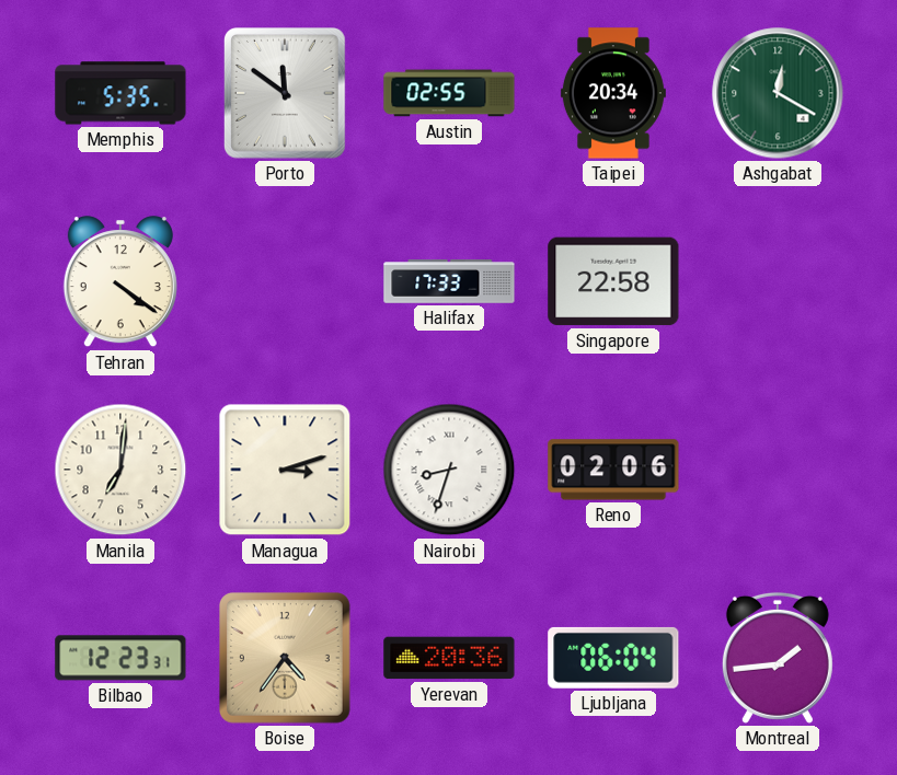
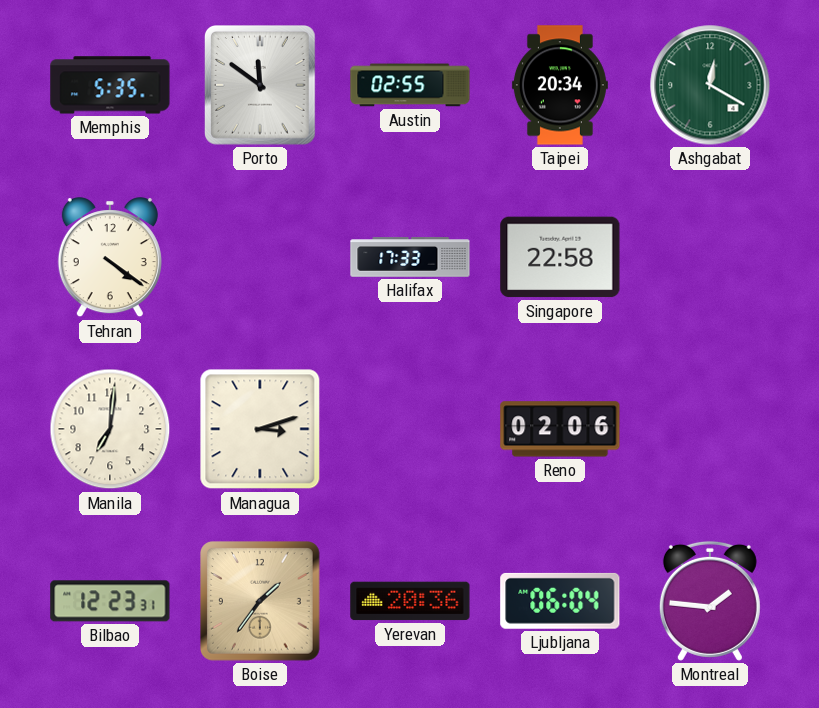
Nairobi: 8:33 -> none
Boise: 4:36 -> 1:36
Montreal: 1:44 -> 1:46
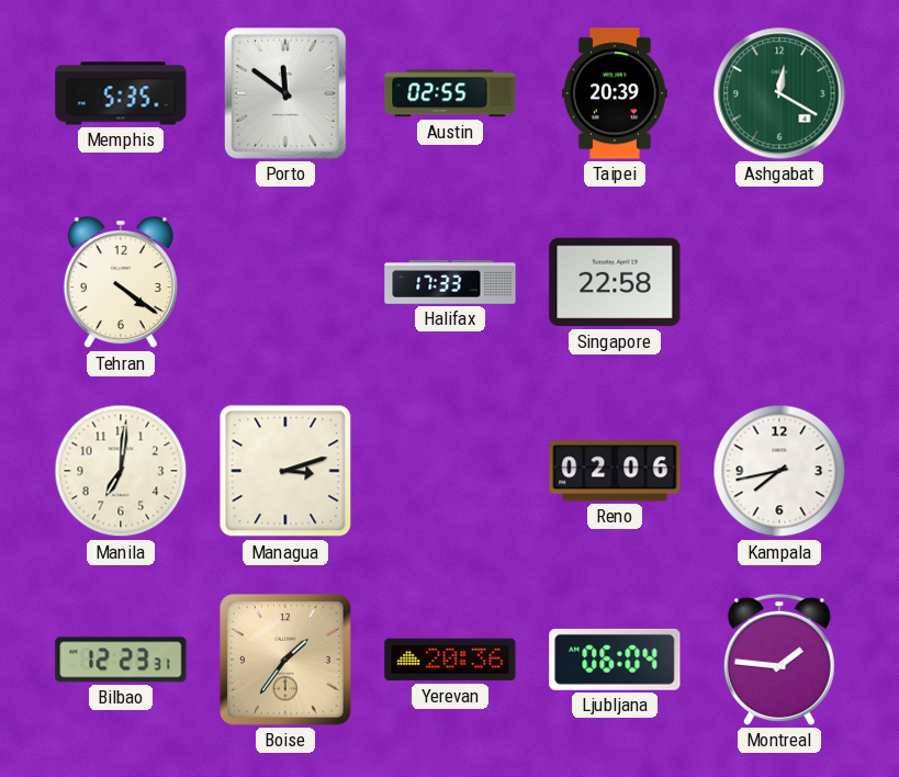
Taipei: 20:34 -> 20:39
Kampala: none -> 7:43
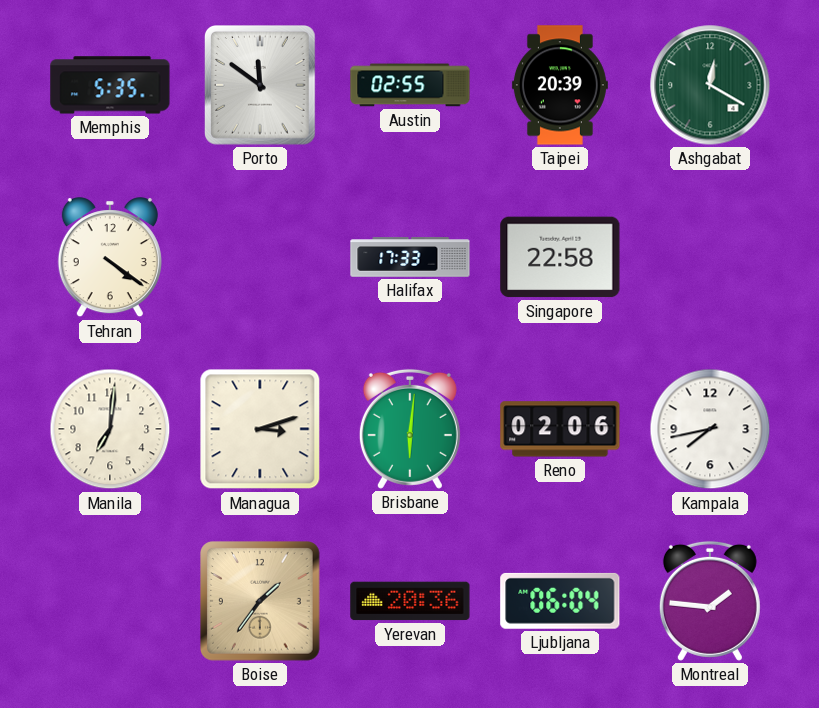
Brisbane: none -> 6:01
Bilbao: 12:23 -> none
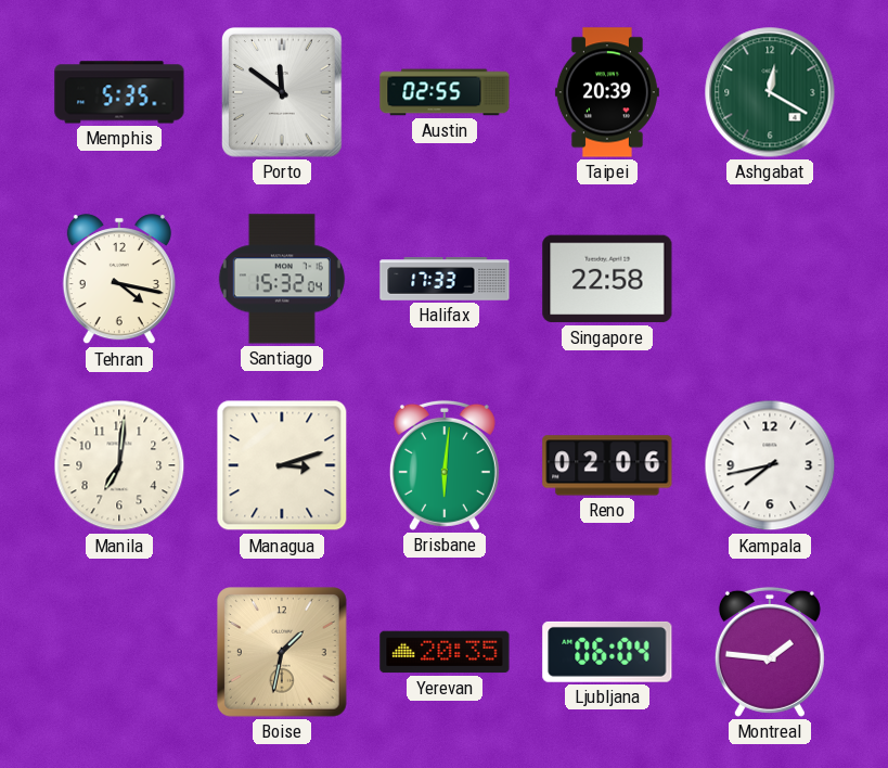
Tehran: 4:21 -> 4:17
Santiago: none -> 15:32
Boise: 1:36 -> 1:32
Yerevan: 20:36 -> 20:35
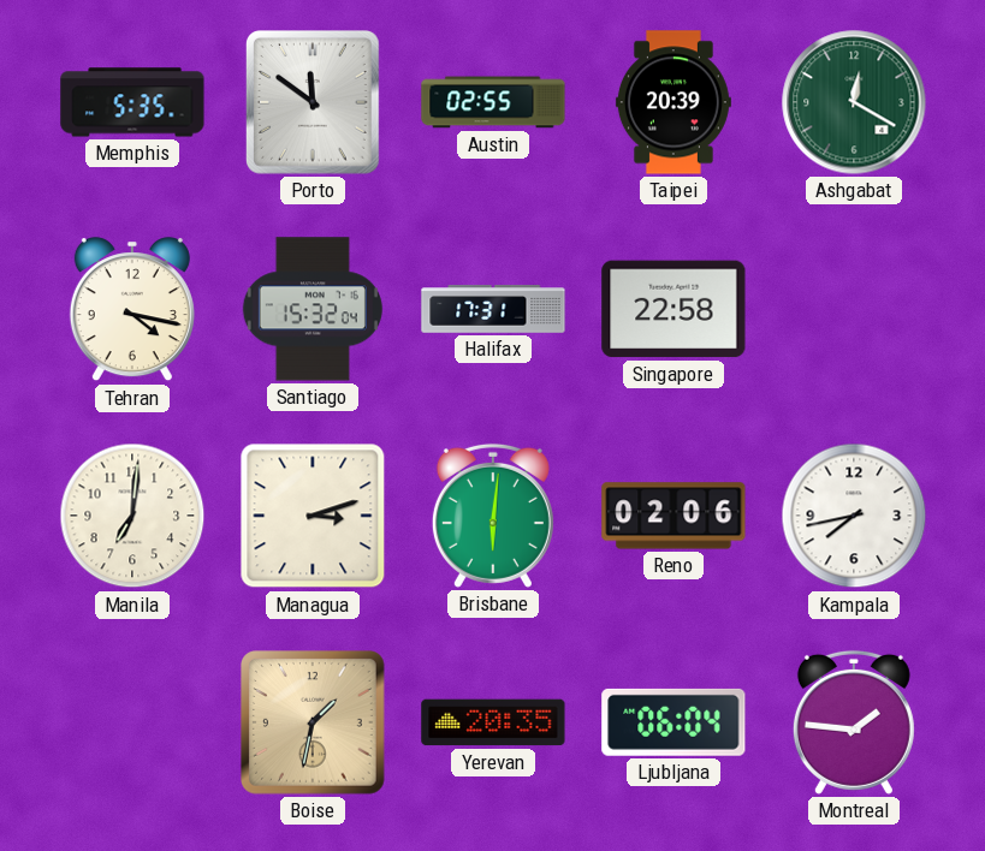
Halifax: 17:33 -> 17:31
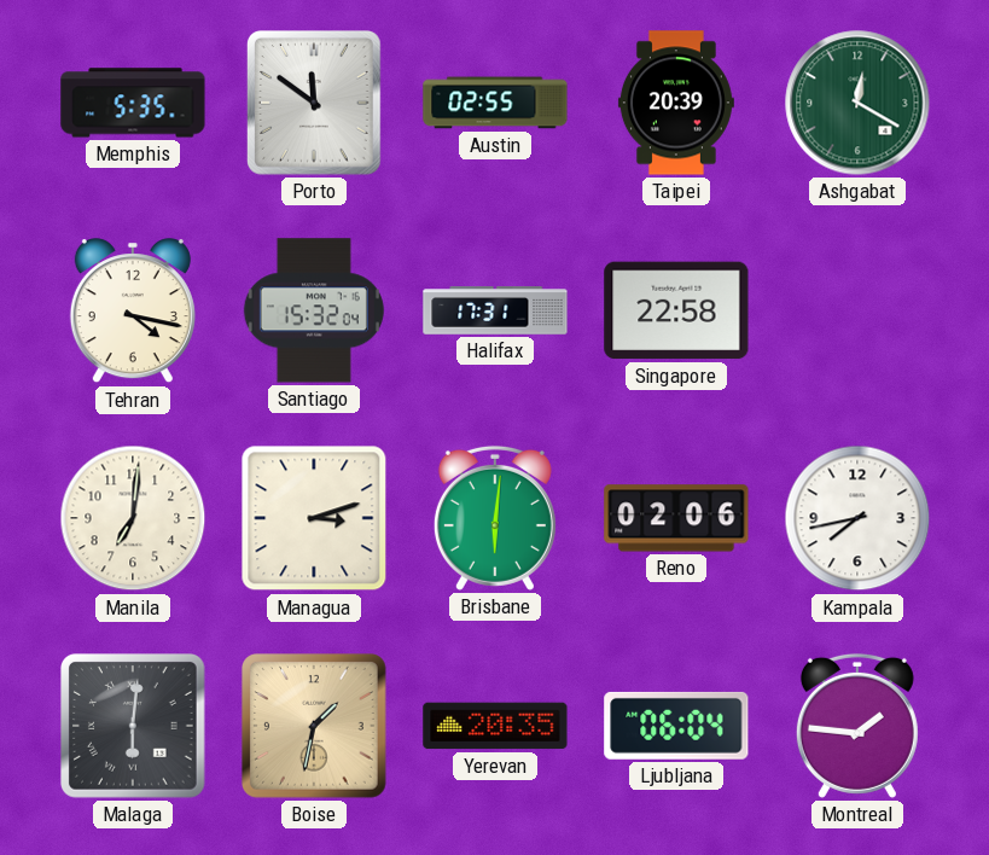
Malaga: none -> 6:01
